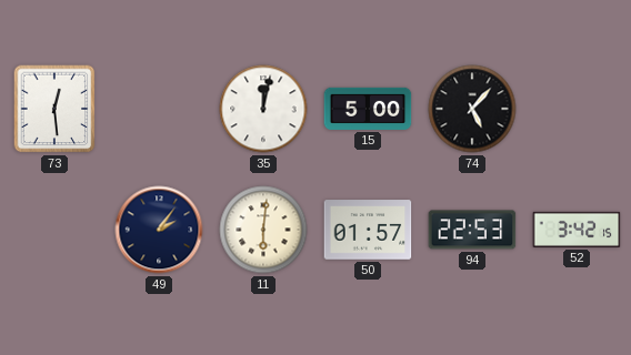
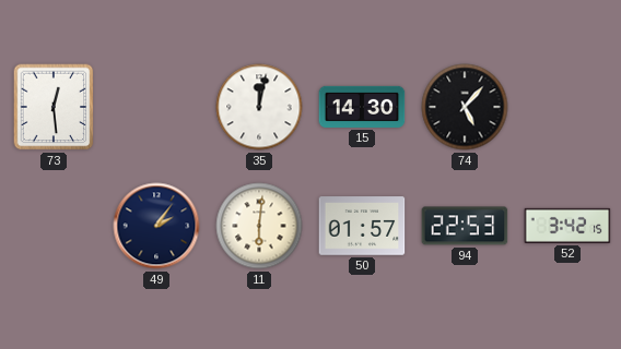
15: 5:00 -> 14:30
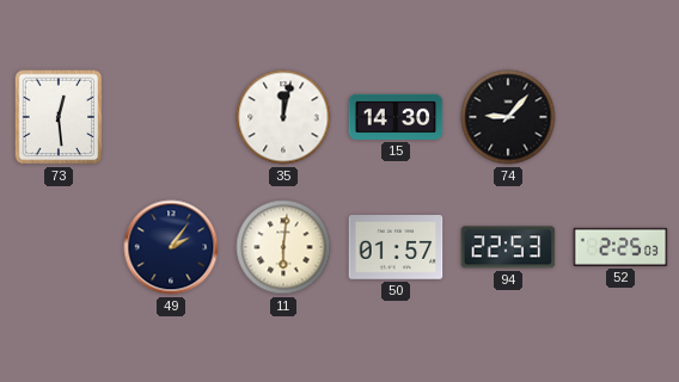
74: 5:07 -> 9:07
52: 3:42 -> 2:25
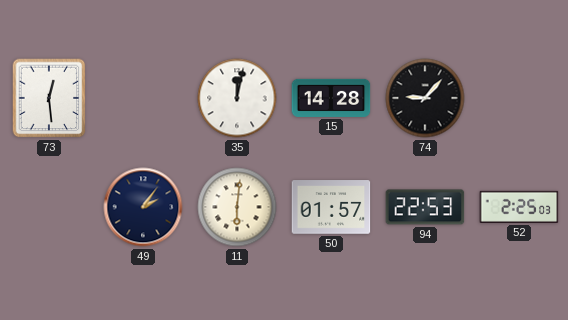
15: 14:30 -> 14:28
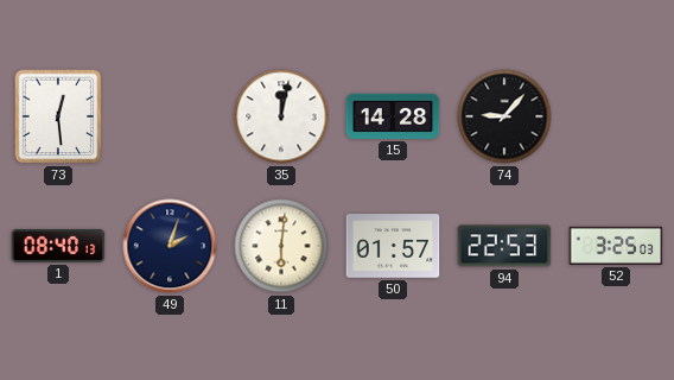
1: none -> 08:40
49: 2:06 -> 2:03
52: 2:25 -> 3:25
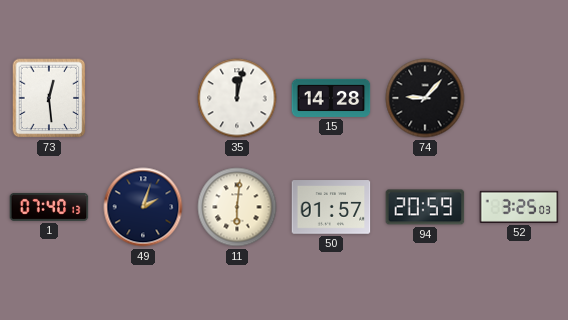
1: 08:40 -> 07:40
94: 22:53 -> 20:59
